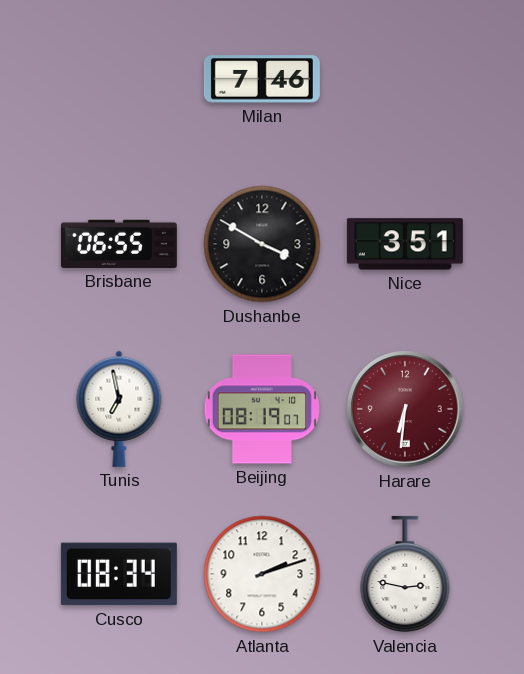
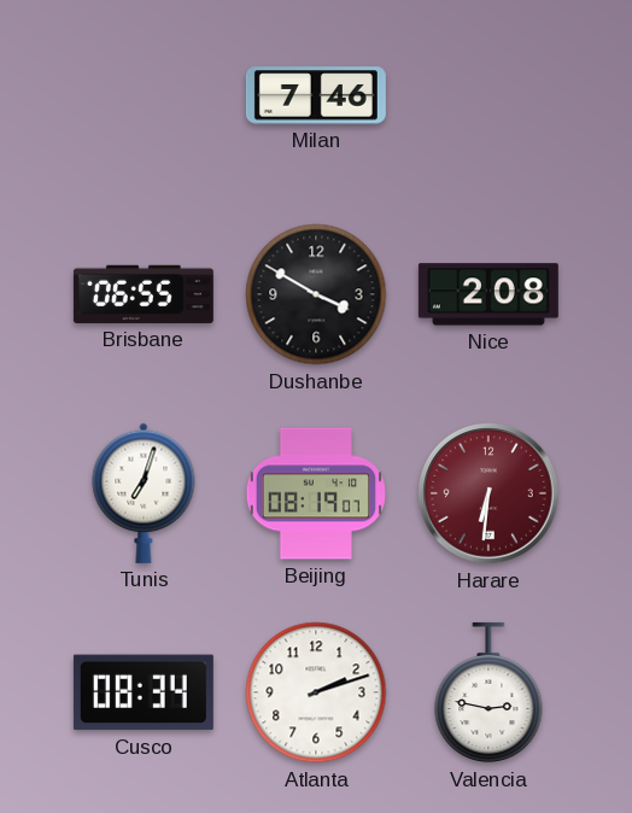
Nice: 3:51 -> 2:08
Tunis: 6:58 -> 7:03
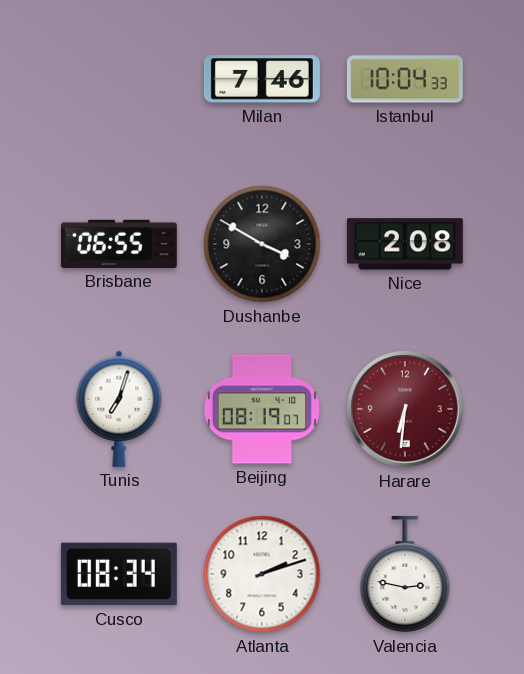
Istanbul: none -> 10:04
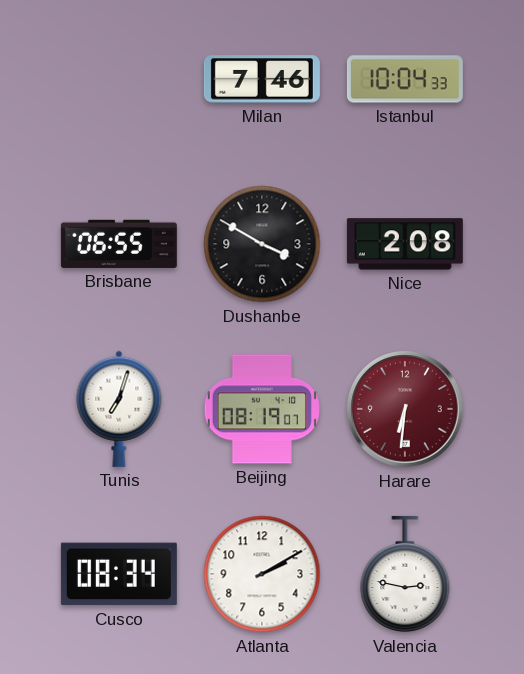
Atlanta: 2:12 -> 2:10
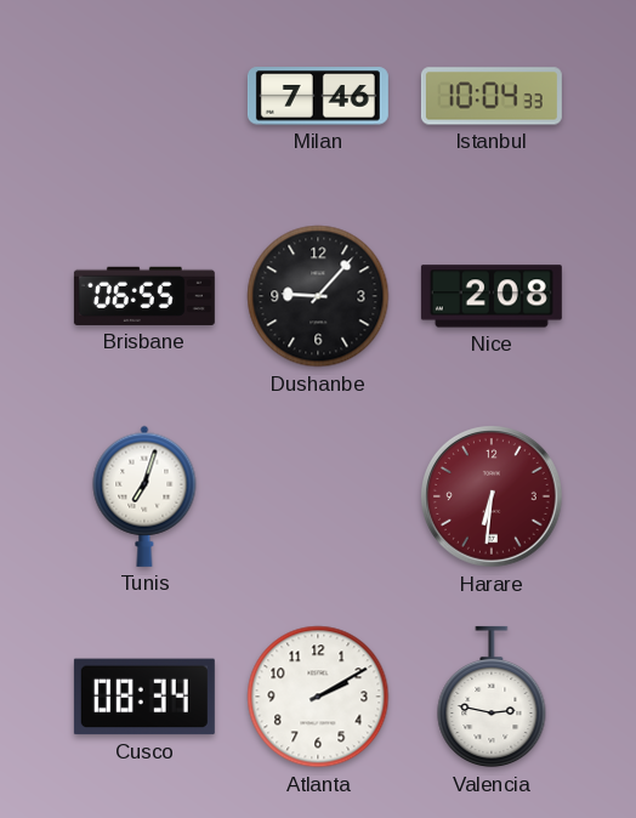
Dushanbe: 3:50 -> 9:07
Beijing: 08:19 -> none
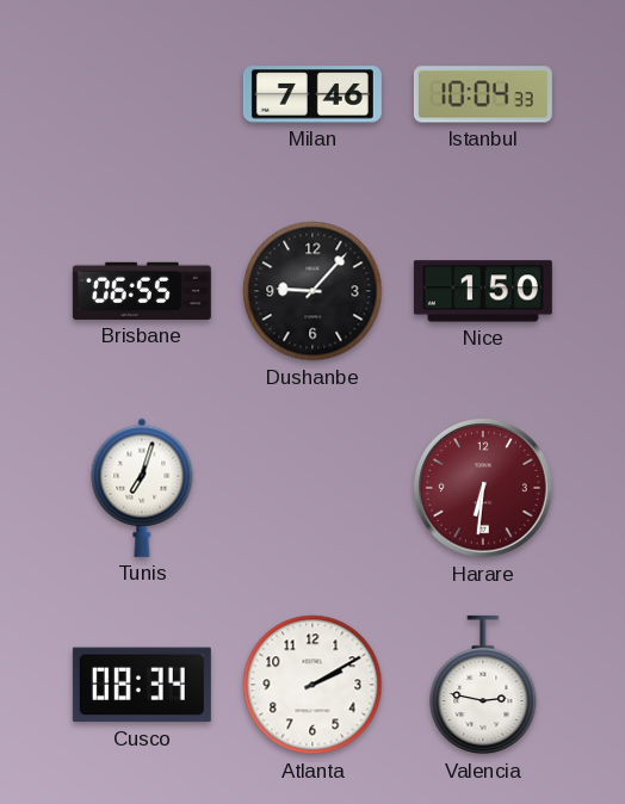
Nice: 2:08 -> 1:50
